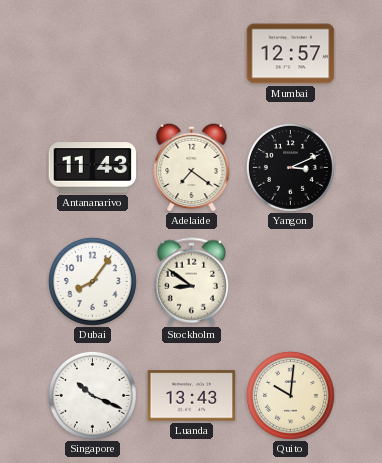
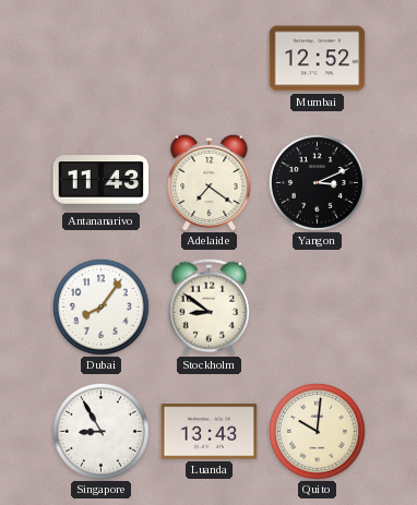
Mumbai: 12:57 -> 12:52
Singapore: 10:19 -> 8:55
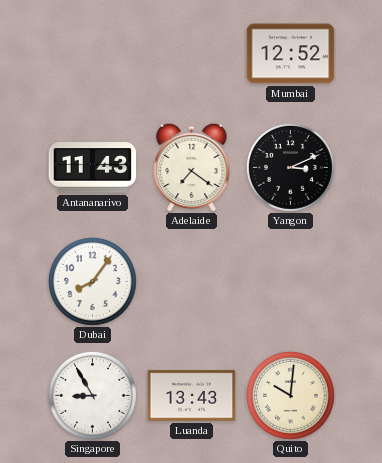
Stockholm: 8:51 -> none
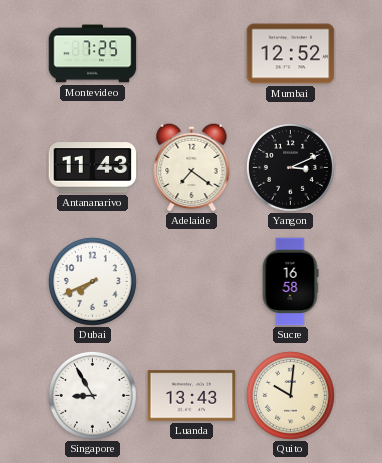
Montevideo: none -> 7:25
Dubai: 8:06 -> 7:41
Sucre: none -> 16:58
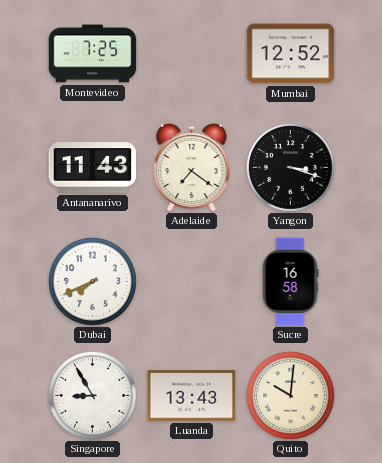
Yangon: 3:11 -> 3:18
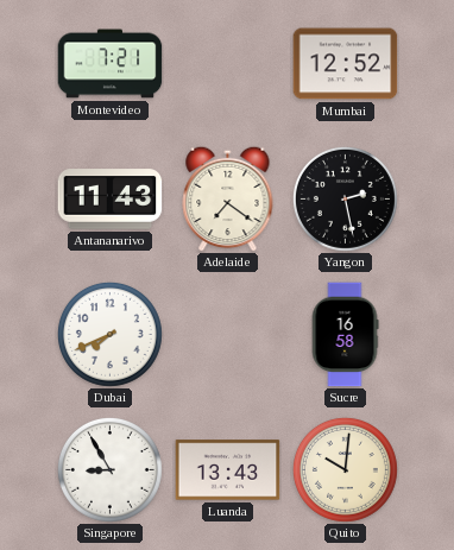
Montevideo: 7:25 -> 7:21
Yangon: 3:18 -> 2:28
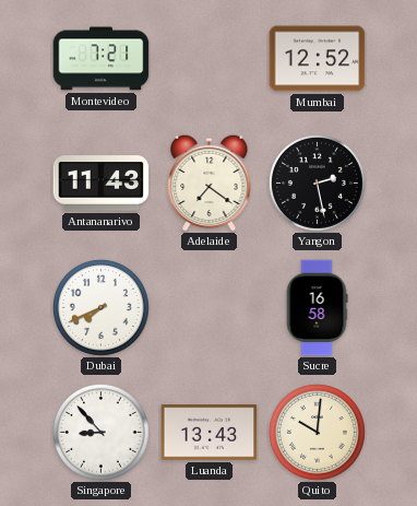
Singapore: 8:55 -> 8:53
